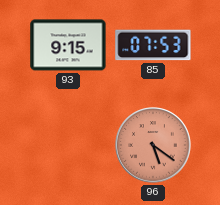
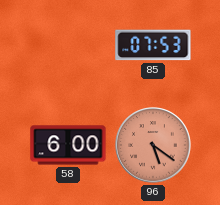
93: 9:15 -> none
58: none -> 6:00
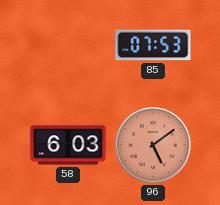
58: 6:00 -> 6:03
96: 5:21 -> 5:09
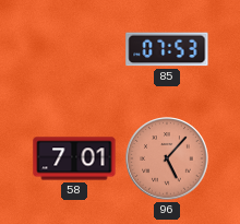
58: 6:03 -> 7:01
96: 5:09 -> 5:07
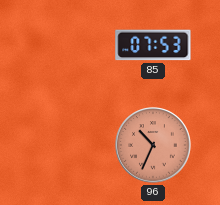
58: 7:01 -> none
96: 5:07 -> 10:34
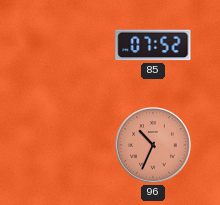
85: 07:53 -> 07:52
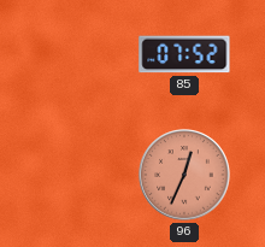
96: 10:34 -> 12:34
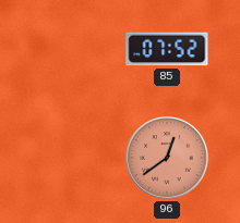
96: 12:34 -> 12:39
